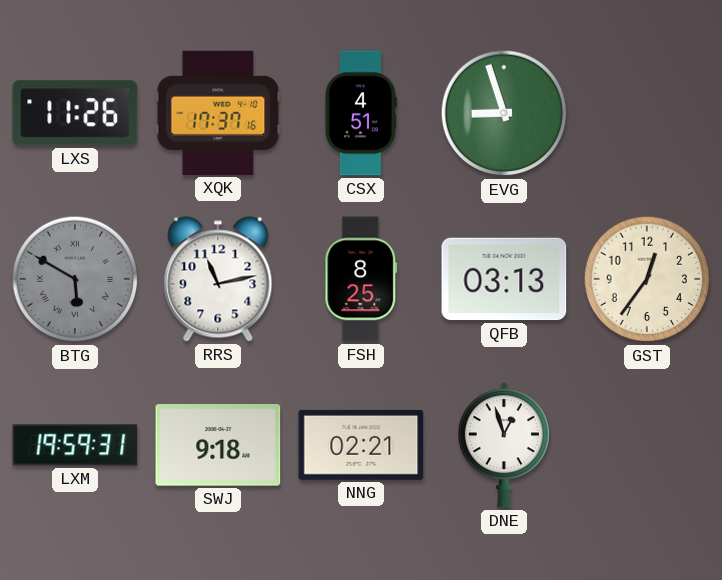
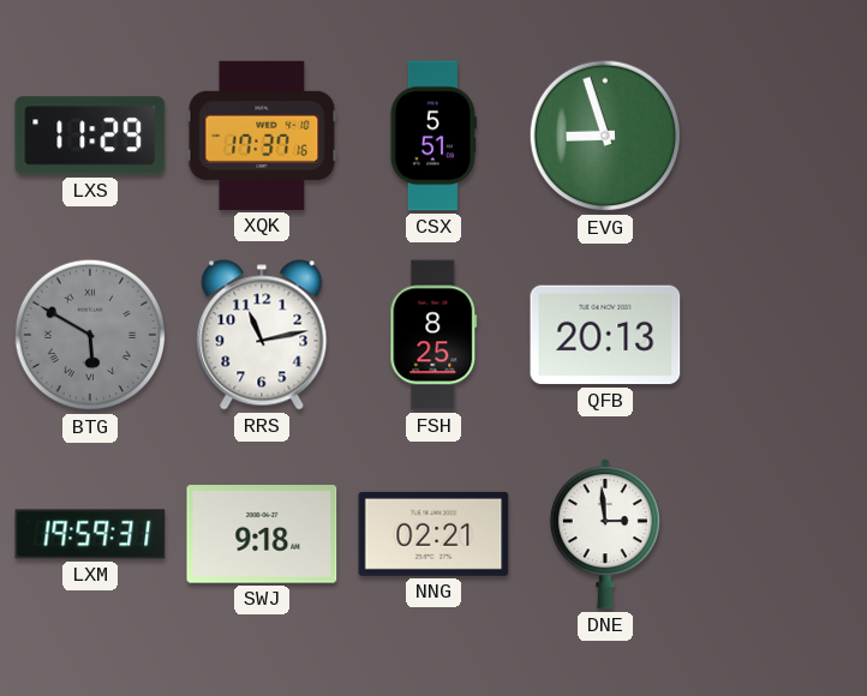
LXS: 11:26 -> 11:29
CSX: 4:51 -> 5:51
QFB: 03:13 -> 20:13
GST: 12:36 -> none
DNE: 12:57 -> 2:59
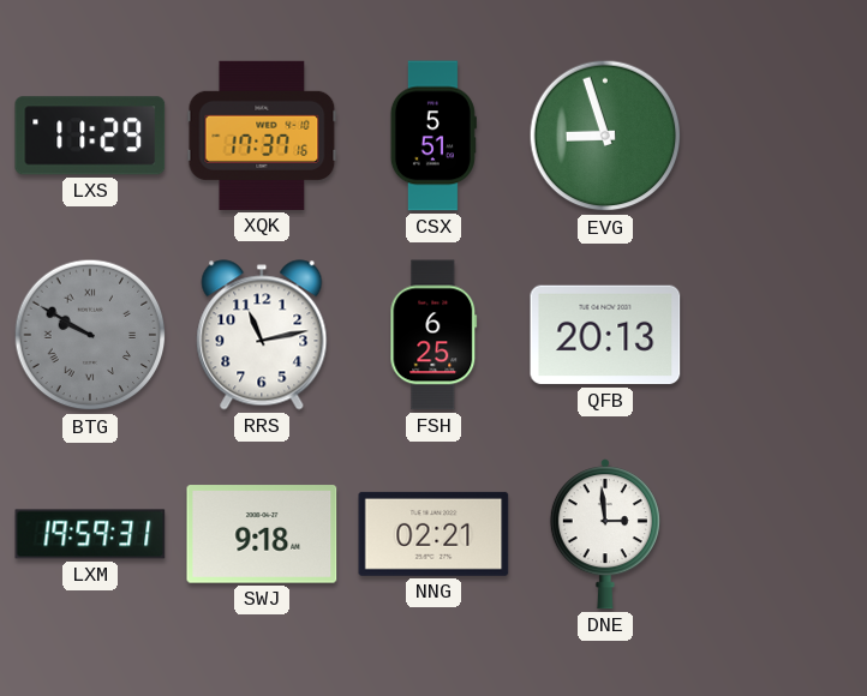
BTG: 5:50 -> 9:50
FSH: 8:25 -> 6:25
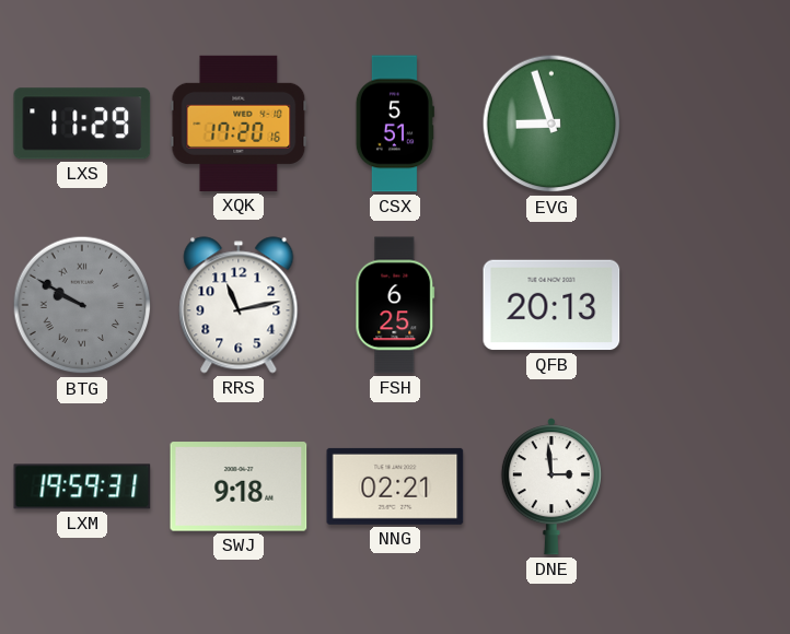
XQK: 17:37 -> 17:20
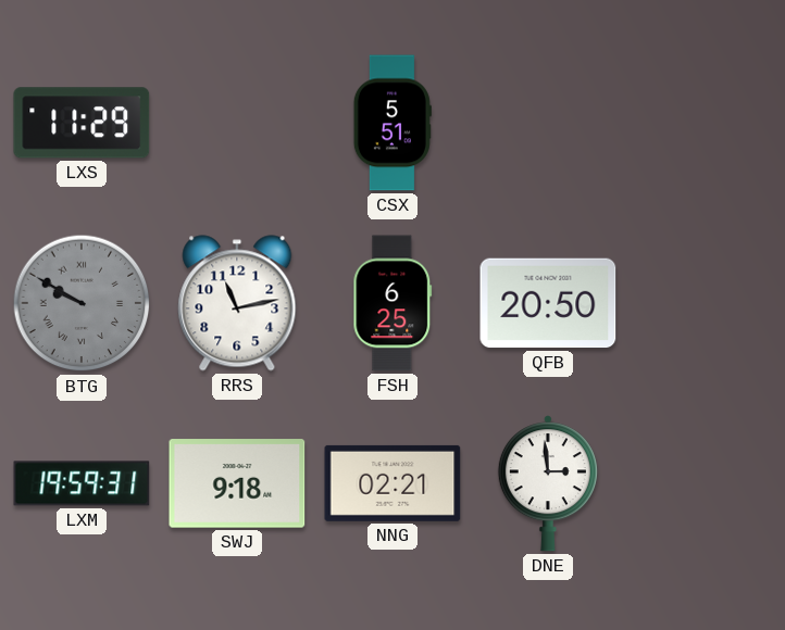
XQK: 17:20 -> none
EVG: 8:57 -> none
QFB: 20:13 -> 20:50
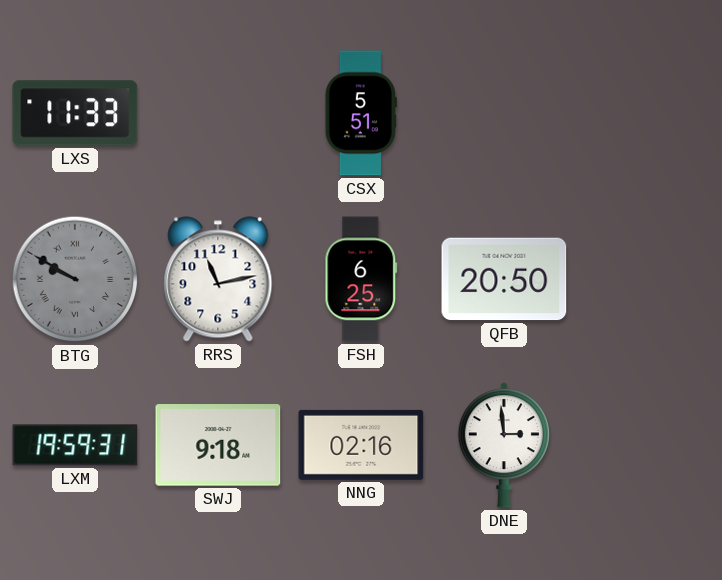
LXS: 11:29 -> 11:33
NNG: 02:21 -> 02:16
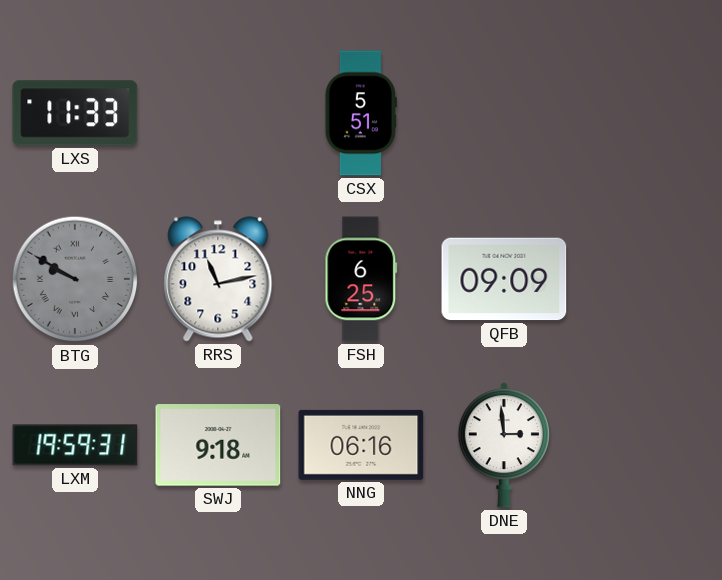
QFB: 20:50 -> 09:09
NNG: 02:16 -> 06:16
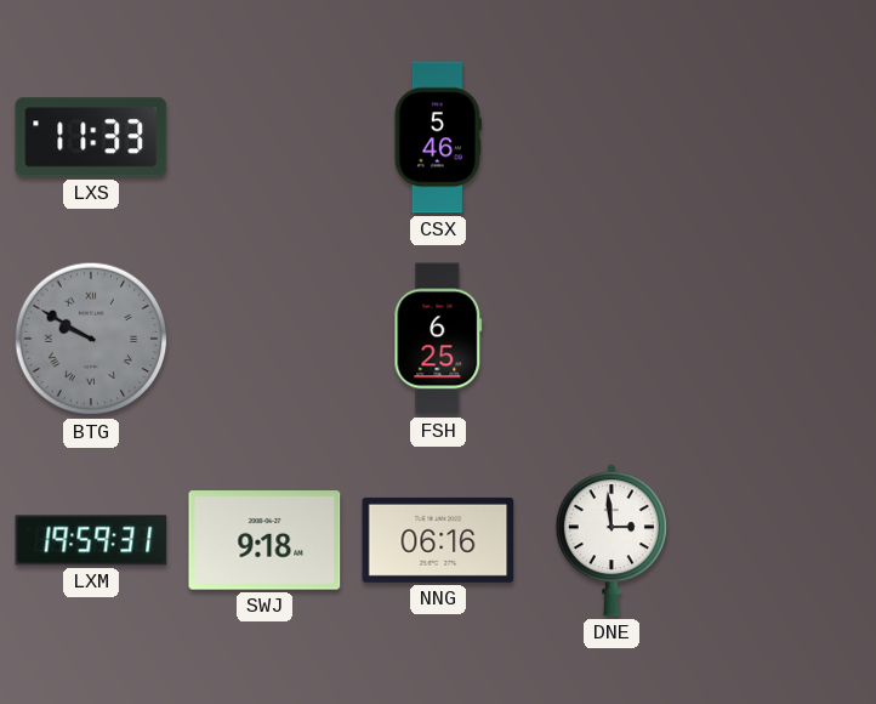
CSX: 5:51 -> 5:46
RRS: 11:13 -> none
QFB: 09:09 -> none
